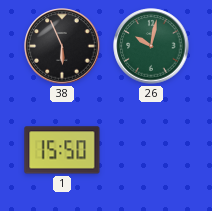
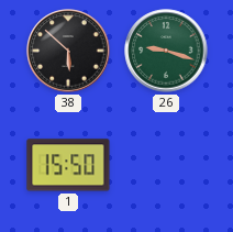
38: 5:56 -> 5:52
26: 10:02 -> 9:18
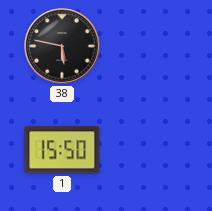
38: 5:52 -> 5:47
26: 9:18 -> none
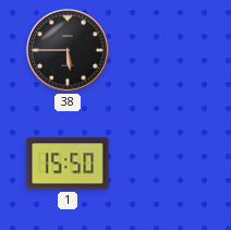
38: 5:47 -> 5:45
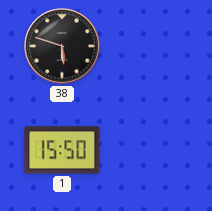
38: 5:45 -> 5:48
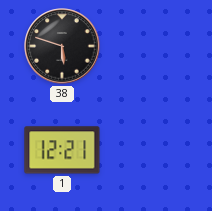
1: 15:50 -> 12:21
